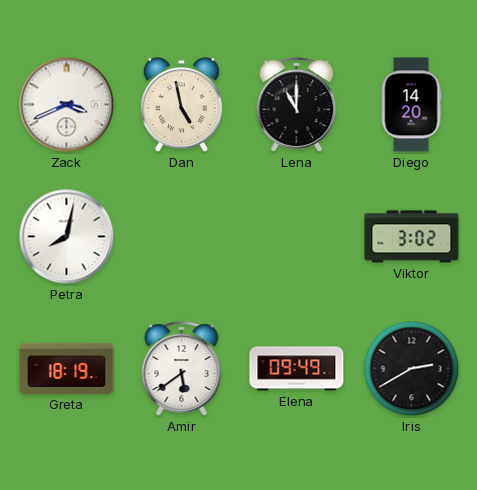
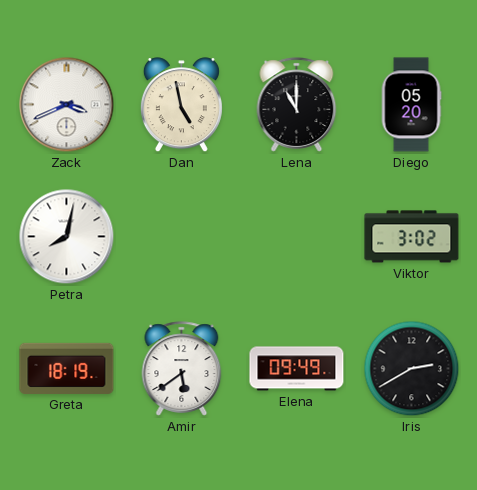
Diego: 14:20 -> 05:20
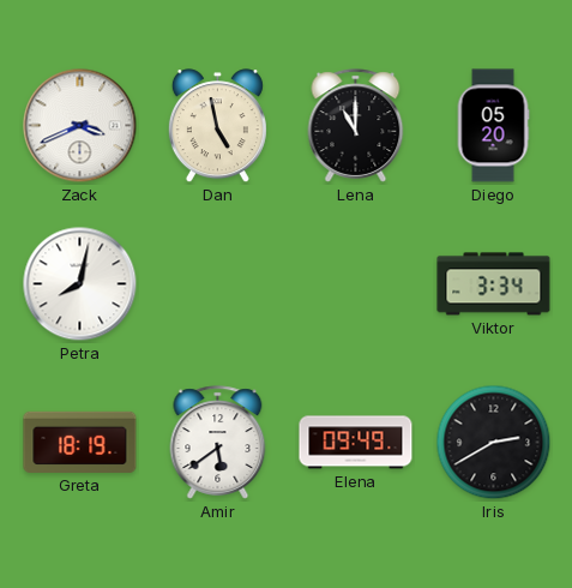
Viktor: 3:02 -> 3:34
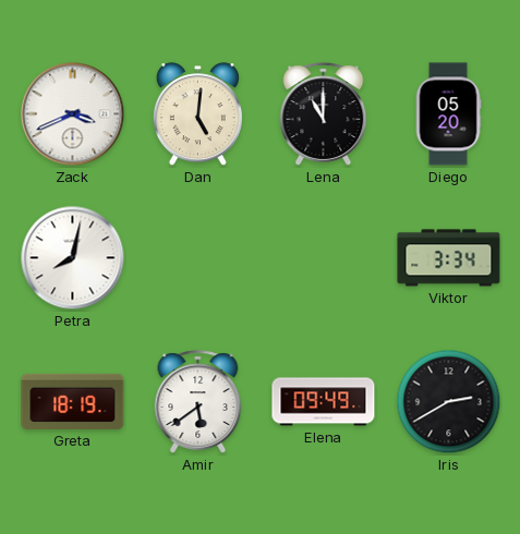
Dan: 4:58 -> 5:01
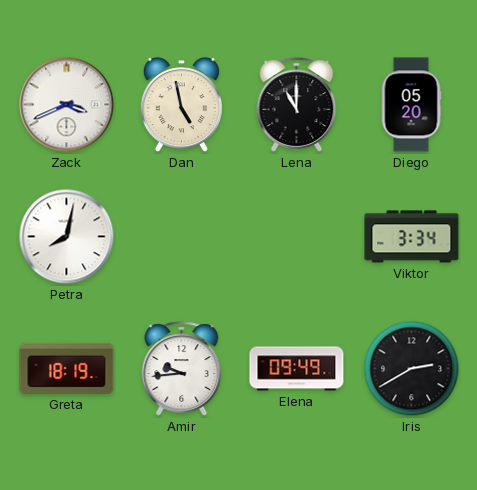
Dan: 5:01 -> 4:58
Amir: 5:39 -> 9:44
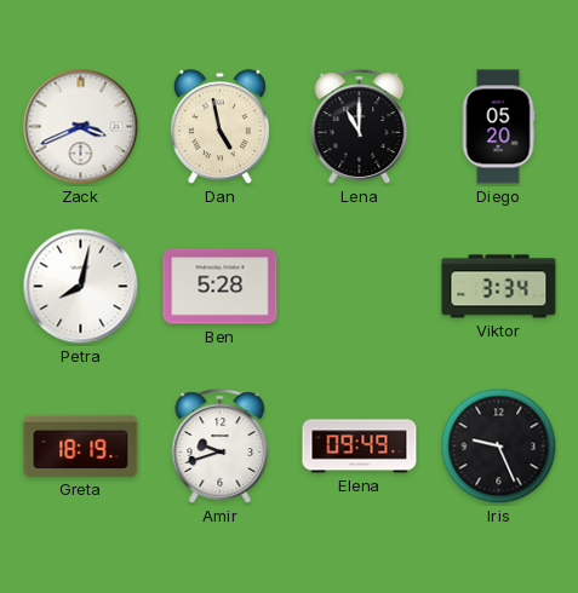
Ben: none -> 5:28
Amir: 9:44 -> 9:42
Iris: 2:40 -> 9:26
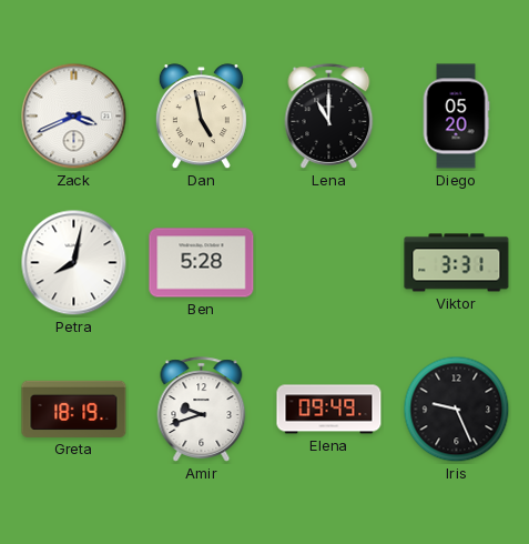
Viktor: 3:34 -> 3:31
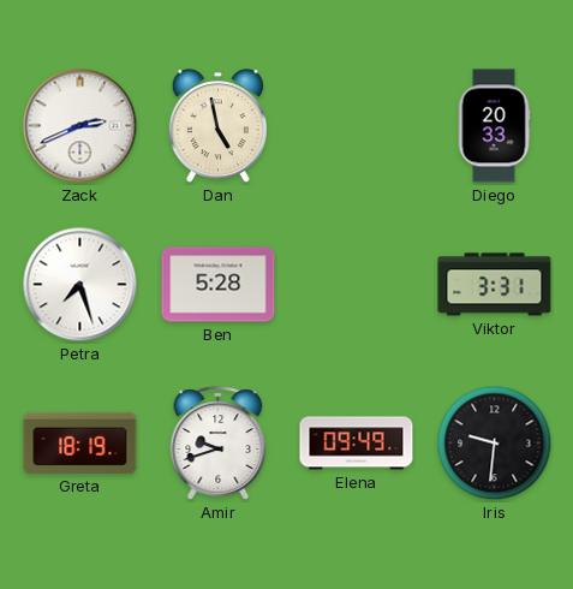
Zack: 3:41 -> 2:41
Lena: 11:00 -> none
Diego: 05:20 -> 20:33
Petra: 8:02 -> 7:27
Iris: 9:26 -> 9:31
